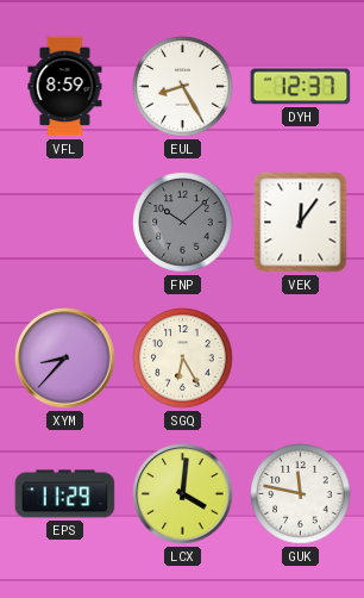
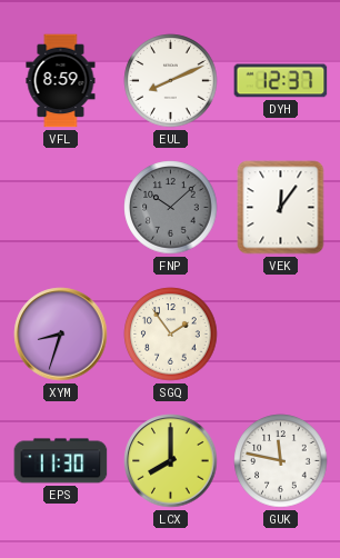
EUL: 8:25 -> 8:11
XYM: 8:37 -> 8:33
SGQ: 6:25 -> 1:54
EPS: 11:29 -> 11:30
LCX: 4:01 -> 8:00
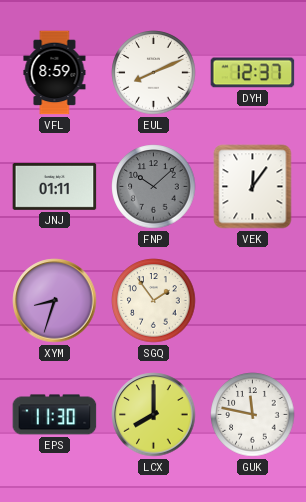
JNJ: none -> 01:11
